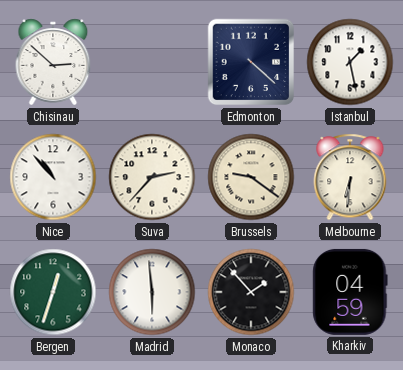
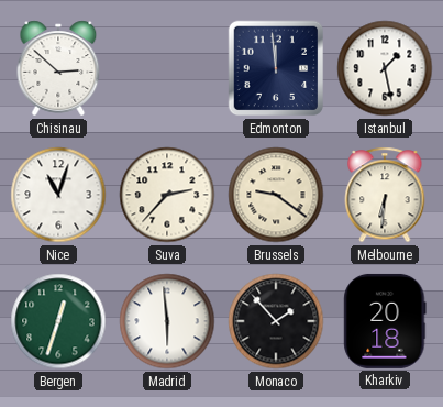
Edmonton: 4:22 -> 11:59
Nice: 10:53 -> 11:03
Kharkiv: 04:59 -> 20:18
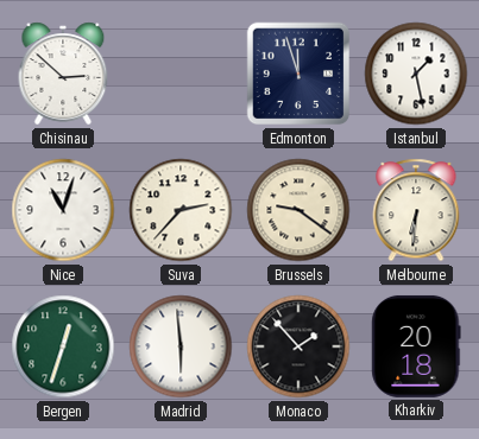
Edmonton: 11:59 -> 11:57
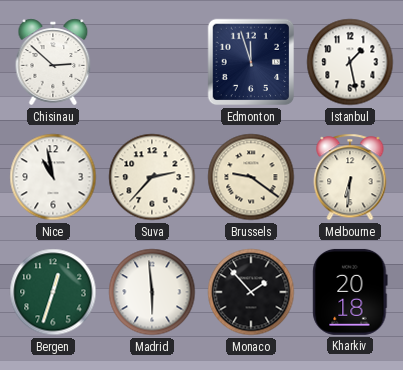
Nice: 11:03 -> 10:58
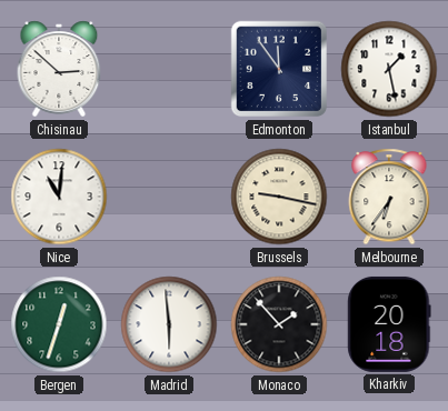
Edmonton: 11:57 -> 11:54
Nice: 10:58 -> 11:01
Suva: 2:37 -> none
Brussels: 9:21 -> 9:17
Melbourne: 6:31 -> 6:36
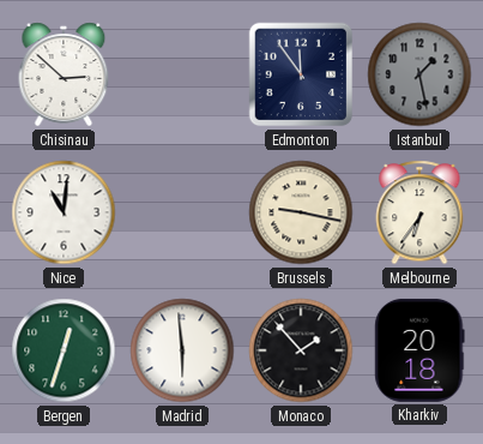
Istanbul dial: white -> grey
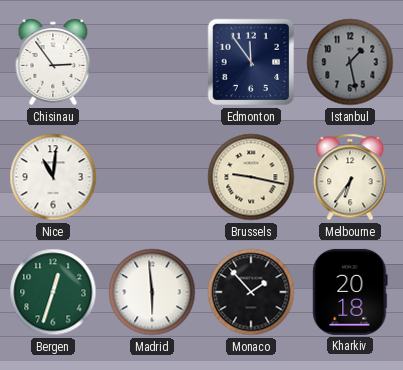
Chisinau: 2:52 -> 2:54
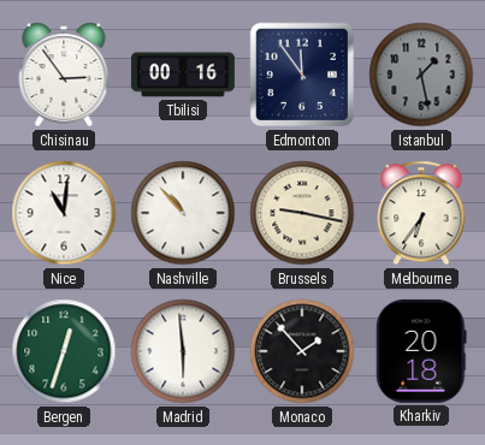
Tbilisi: none -> 00:16
Nashville: none -> 10:53
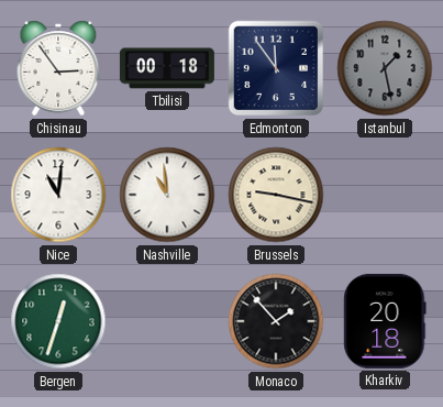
Tbilisi: 00:16 -> 00:18
Nashville: 10:53 -> 10:59
Melbourne: 6:36 -> none
Madrid: 5:59 -> none
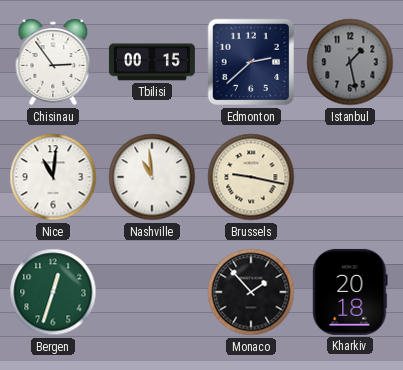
Tbilisi: 00:18 -> 00:15
Edmonton: 11:54 -> 2:38
